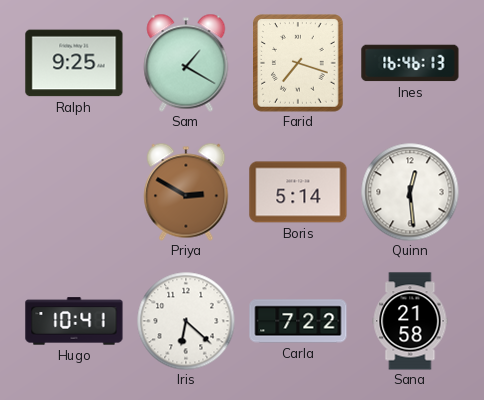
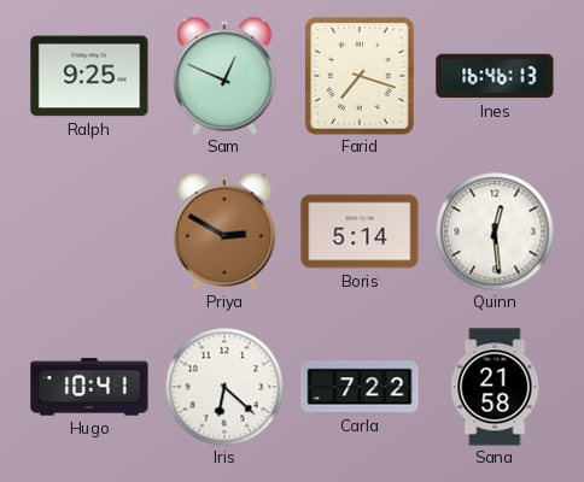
Sam: 1:20 -> 12:49
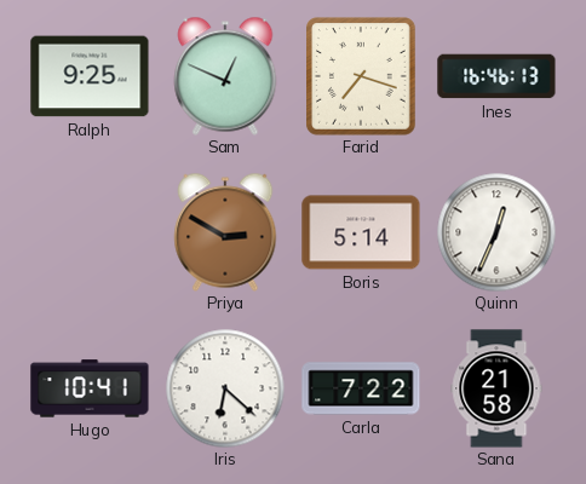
Quinn: 12:29 -> 12:34
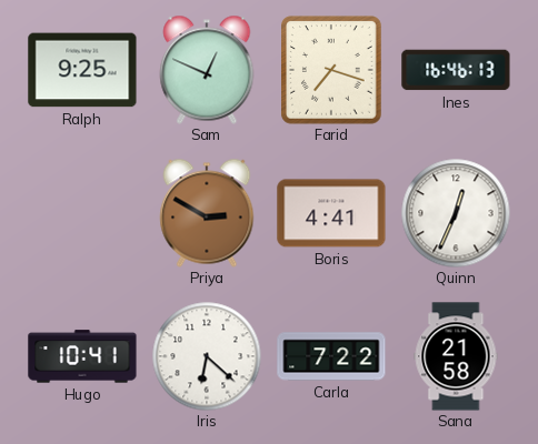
Boris: 5:14 -> 4:41
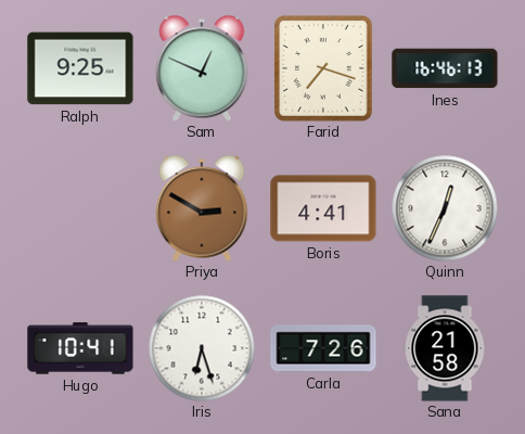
Iris: 6:22 -> 6:27
Carla: 7:22 -> 7:26
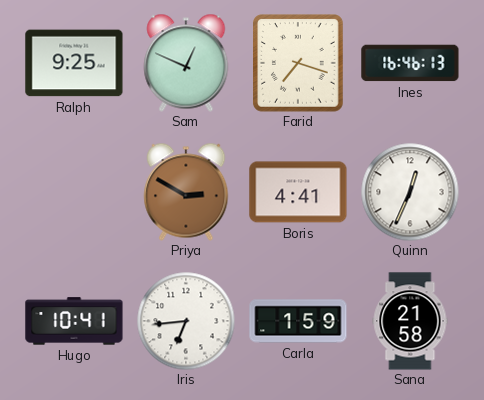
Iris: 6:27 -> 6:44
Carla: 7:26 -> 1:59
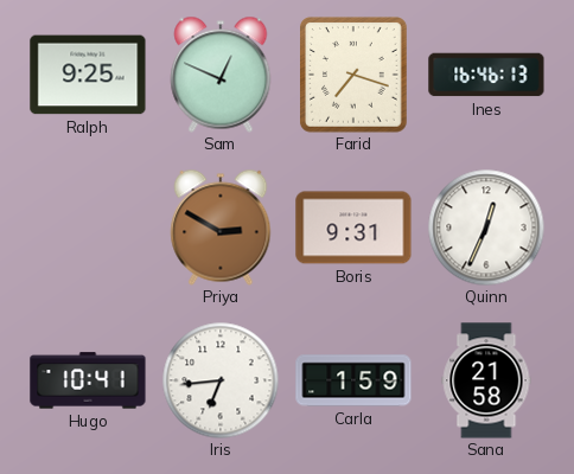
Boris: 4:41 -> 9:31
